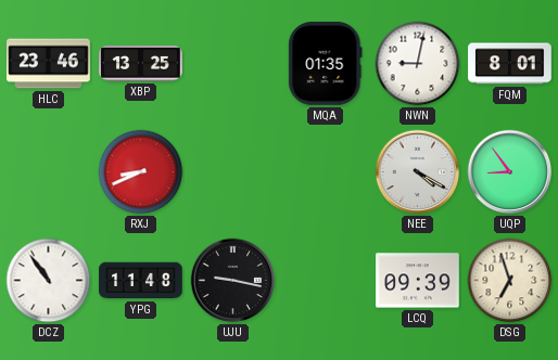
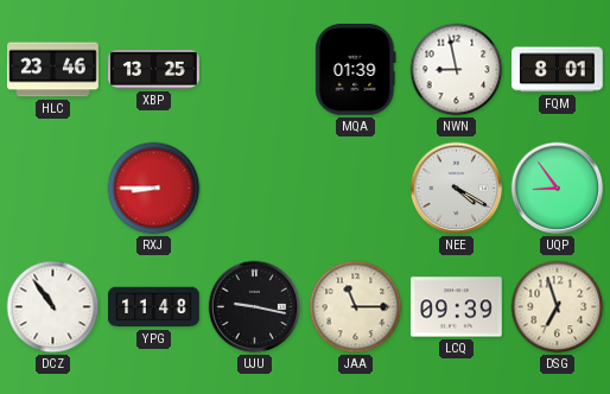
MQA: 01:35 -> 01:39
NWN: 9:02 -> 8:58
RXJ: 8:41 -> 8:45
JAA: none -> 11:15
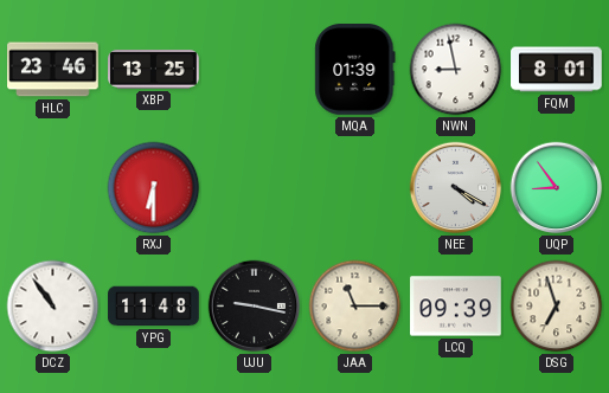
RXJ: 8:45 -> 6:30
